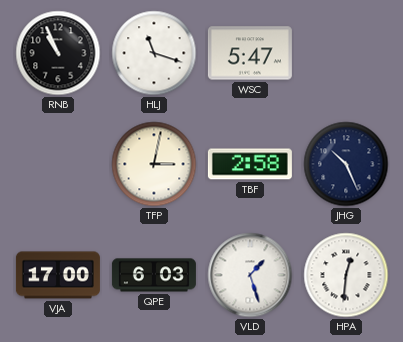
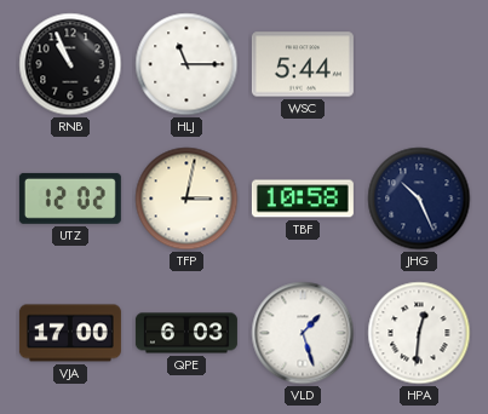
HLJ: 11:18 -> 11:15
WSC: 5:47 -> 5:44
UTZ: none -> 12:02
TBF: 2:58 -> 10:58
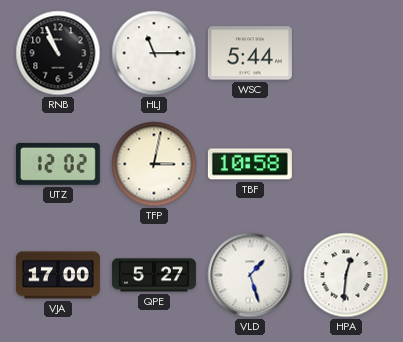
JHG: 10:26 -> none
QPE: 6:03 -> 5:27
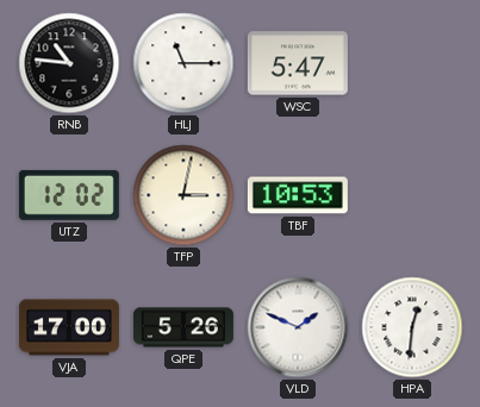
RNB: 10:56 -> 10:46
WSC: 5:44 -> 5:47
TBF: 10:58 -> 10:53
QPE: 5:27 -> 5:26
VLD: 1:27 -> 1:49
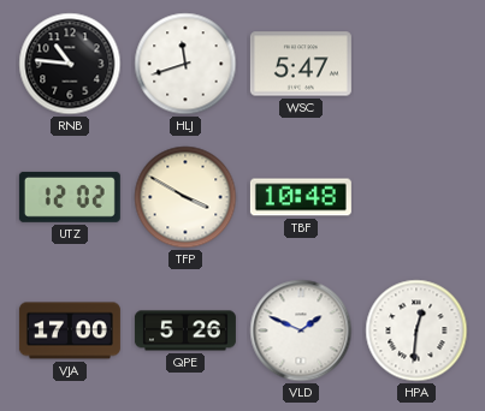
HLJ: 11:15 -> 11:42
TFP: 3:02 -> 3:50
TBF: 10:53 -> 10:48
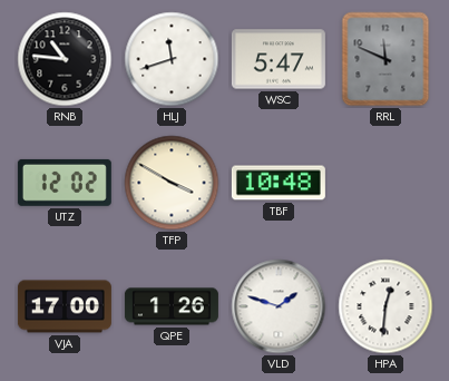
RRL: none -> 11:49
QPE: 5:26 -> 1:26
VLD: 1:49 -> 1:48
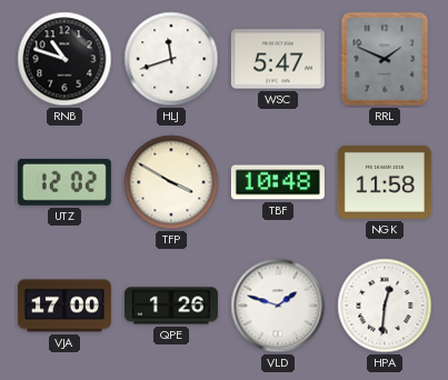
RNB: 10:46 -> 10:48
RRL: 11:49 -> 1:49
NGK: none -> 11:58
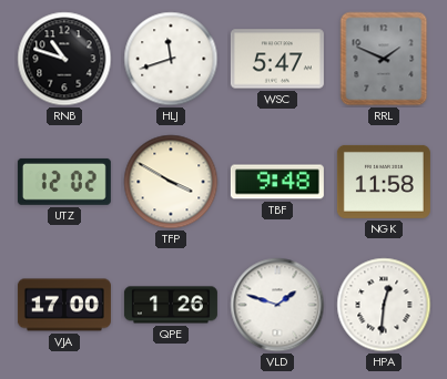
TBF: 10:48 -> 9:48
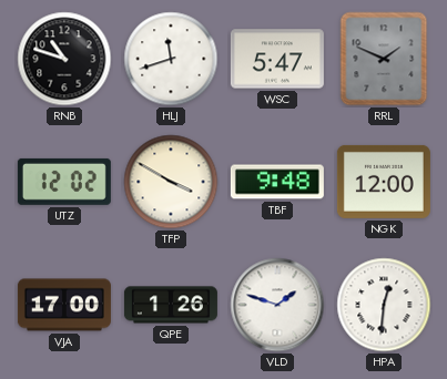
NGK: 11:58 -> 12:00
